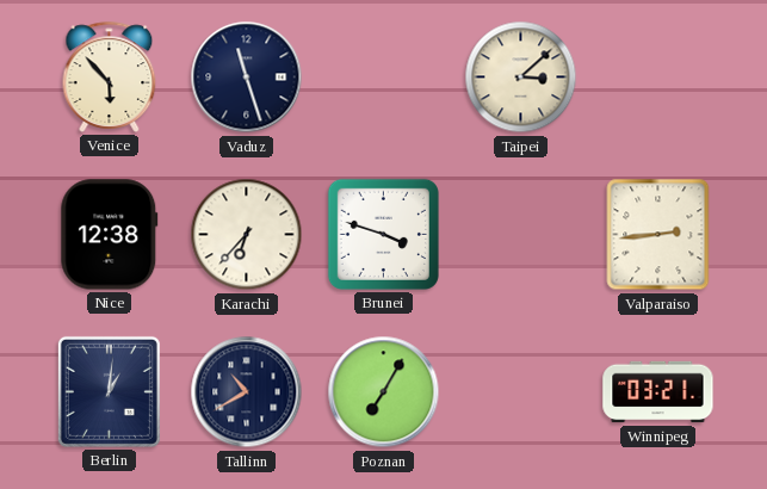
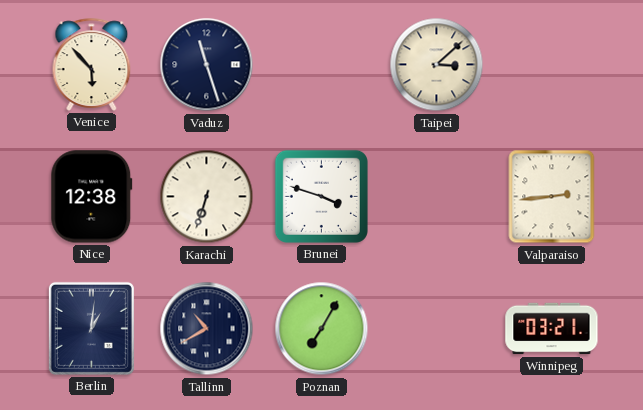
Karachi: 6:37 -> 6:33
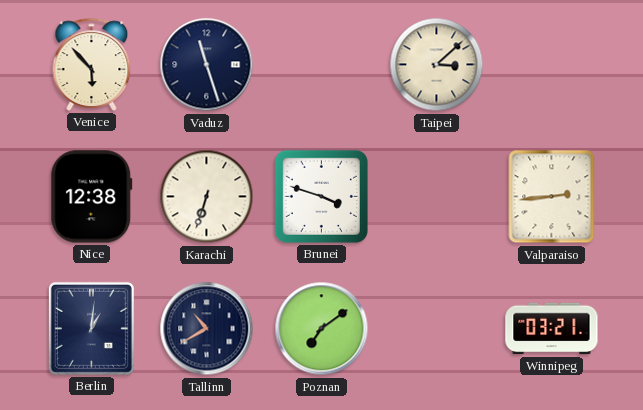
Poznan: 7:05 -> 7:09
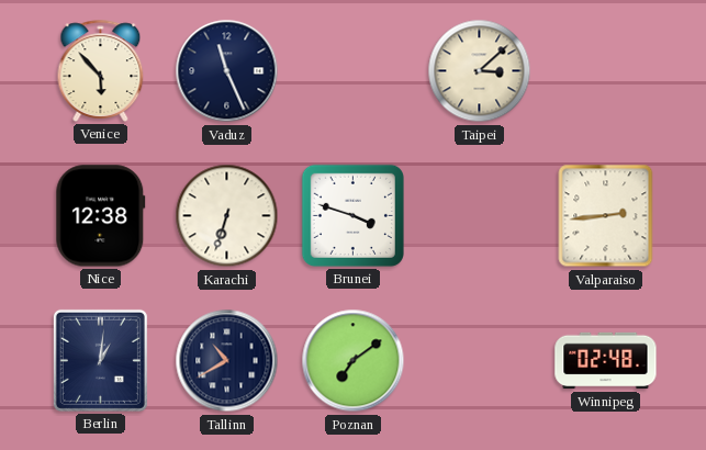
Vaduz: 11:27 -> 11:26
Winnipeg: 03:21 -> 02:48
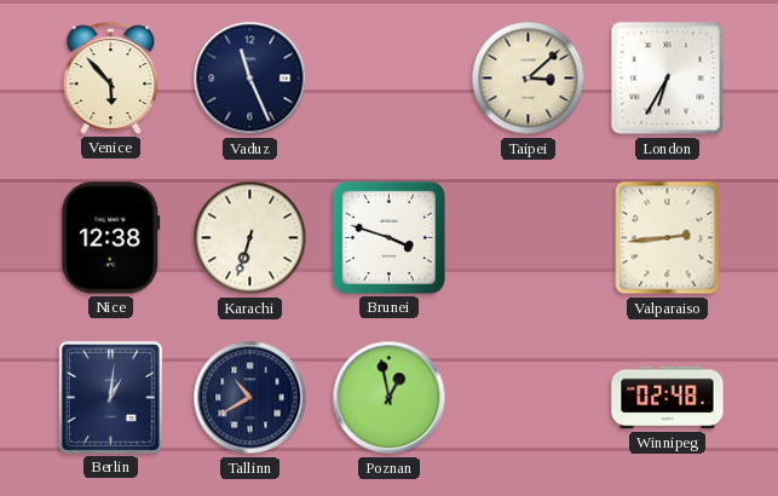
London: none -> 6:35
Poznan: 7:09 -> 12:58
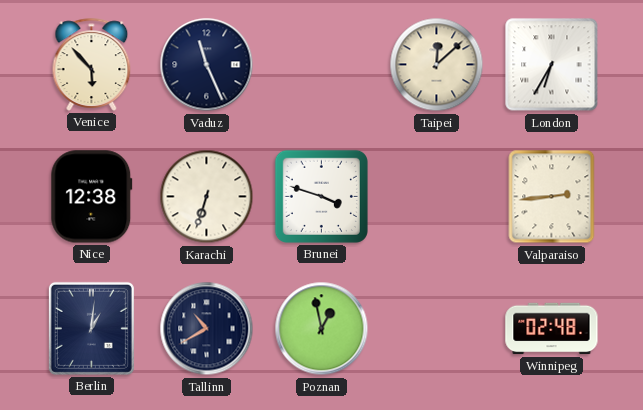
Taipei: 3:08 -> 12:08
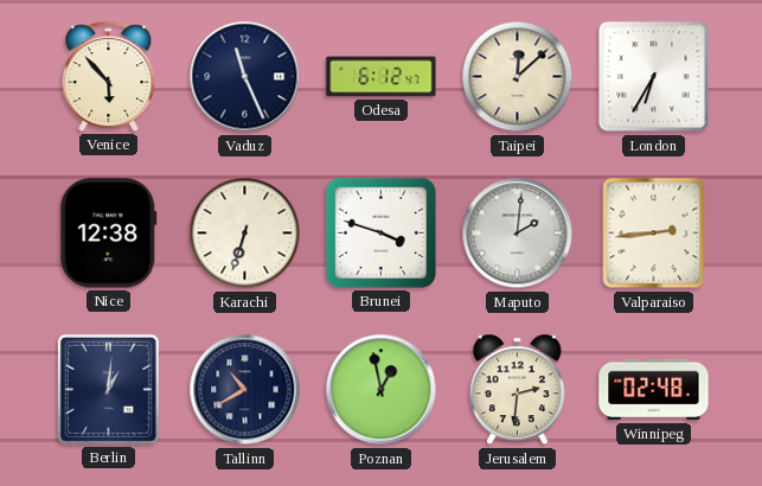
Odesa: none -> 6:12
Maputo: none -> 2:01
Jerusalem: none -> 2:31
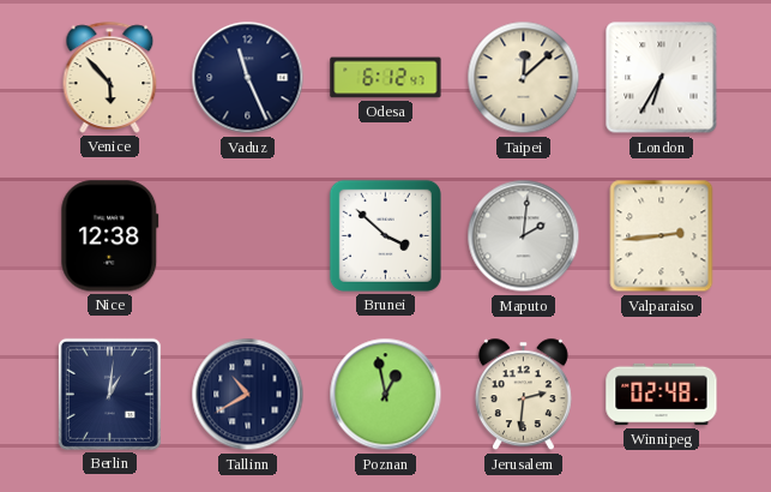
Karachi: 6:33 -> none
Brunei: 3:48 -> 3:52
